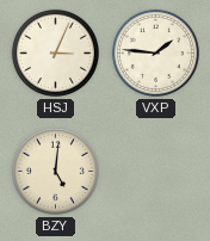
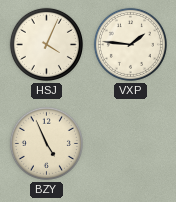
HSJ: 3:04 -> 4:04
BZY: 5:01 -> 4:56
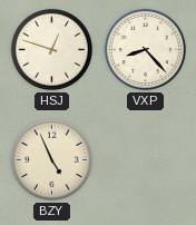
HSJ: 4:04 -> 12:48
VXP: 1:46 -> 8:23
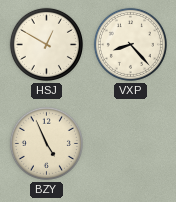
HSJ: 12:48 -> 12:50
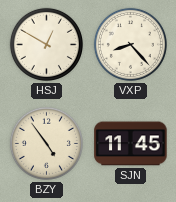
BZY: 4:56 -> 4:54
SJN: none -> 11:45
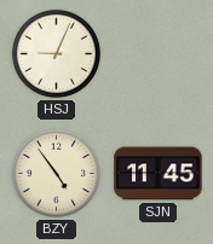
HSJ: 12:50 -> 9:04
VXP: 8:23 -> none
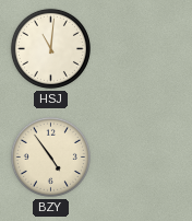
HSJ: 9:04 -> 11:01
SJN: 11:45 -> none
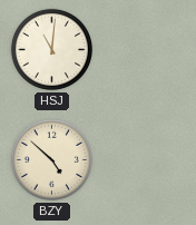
BZY: 4:54 -> 4:52
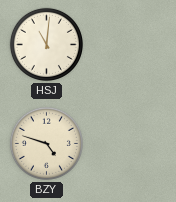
BZY: 4:52 -> 4:48
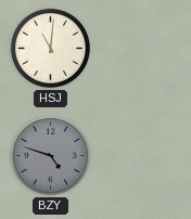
BZY dial: cream -> grey
